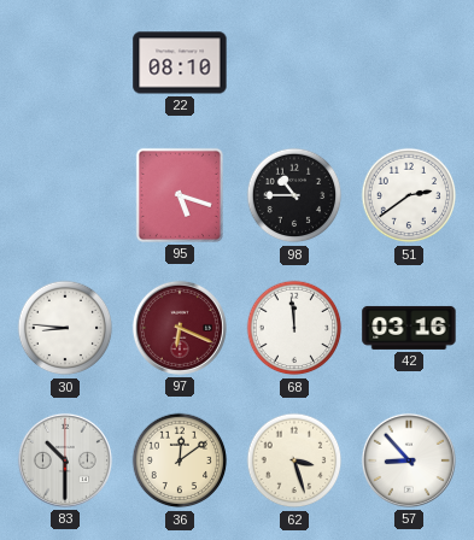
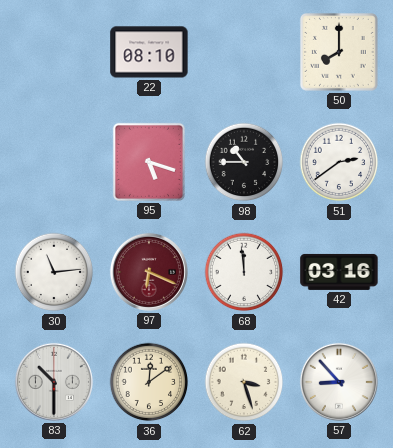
50: none -> 8:00
30: 8:46 -> 11:14
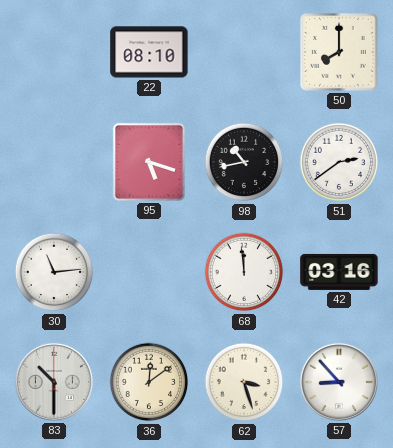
98: 10:45 -> 10:43
97: 6:19 -> none
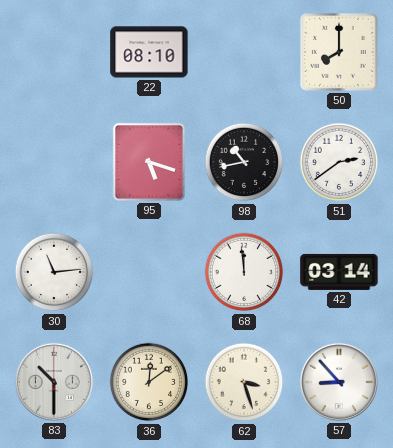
42: 03:16 -> 03:14
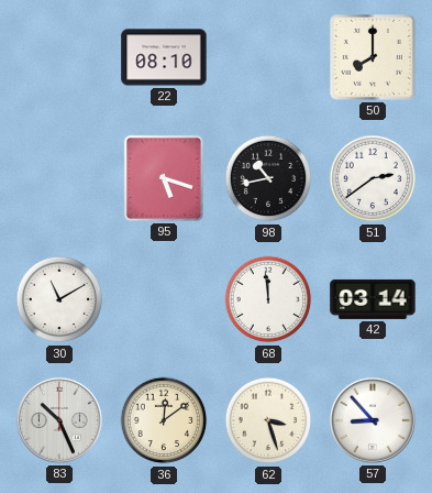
30: 11:14 -> 11:10
83: 10:30 -> 10:26
